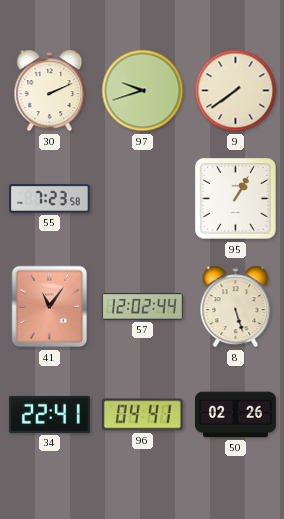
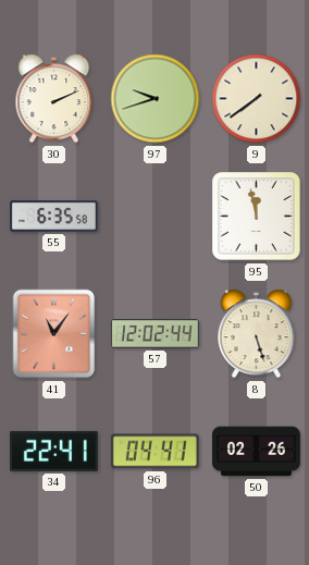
55: 7:23 -> 6:35
95: 1:05 -> 11:58
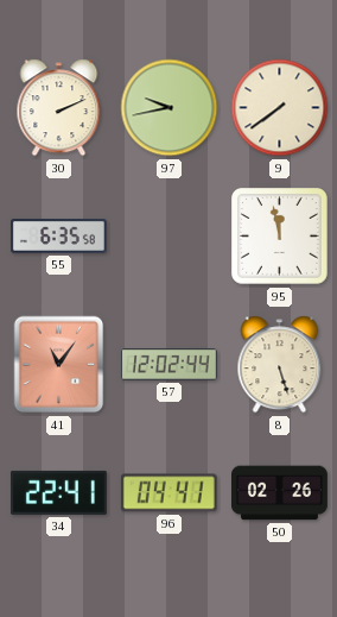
97: 9:42 -> 9:43
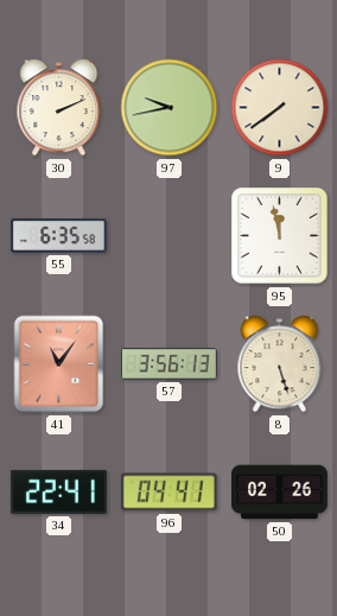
57: 12:02 -> 3:56
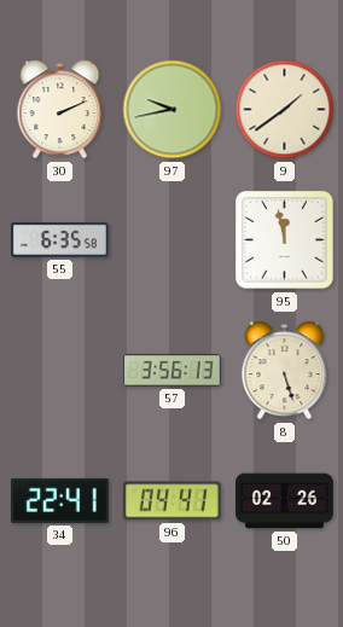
9: 7:39 -> 1:39
41: 11:06 -> none
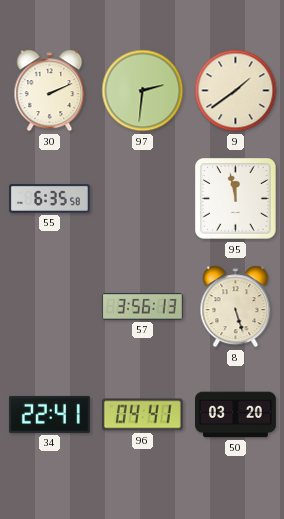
97: 9:43 -> 2:31
50: 02:26 -> 03:20
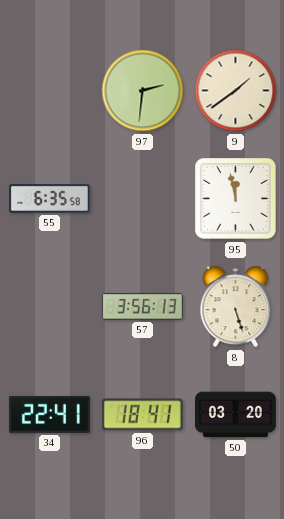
30: 2:11 -> none
96: 04:41 -> 18:41
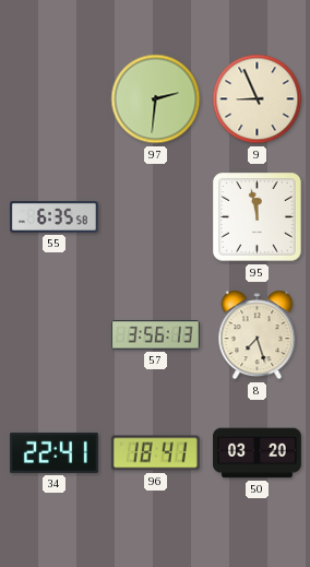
9: 1:39 -> 8:56
8: 5:27 -> 7:27
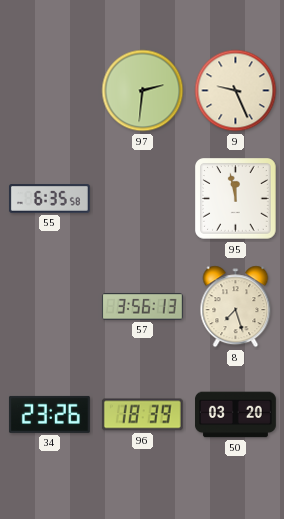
9: 8:56 -> 9:26
34: 22:41 -> 23:26
96: 18:41 -> 18:39
